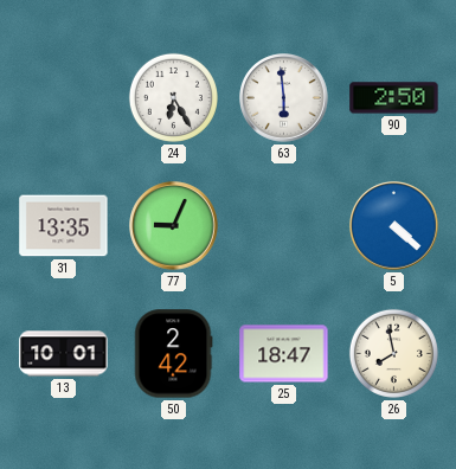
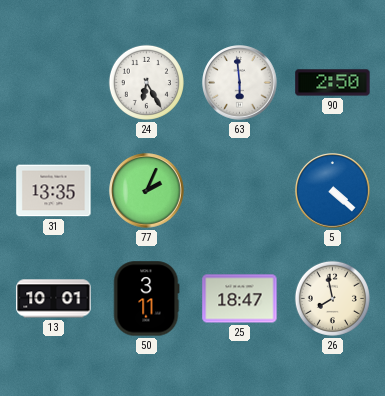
77: 9:04 -> 2:04
50: 2:42 -> 3:11
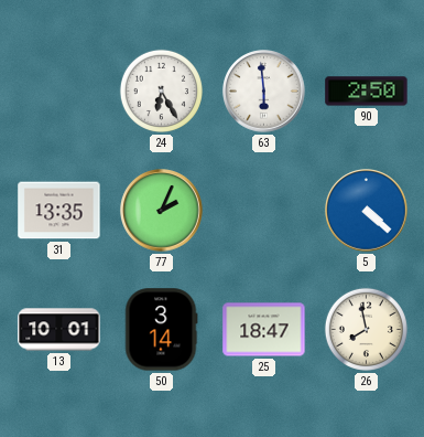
50: 3:11 -> 3:14
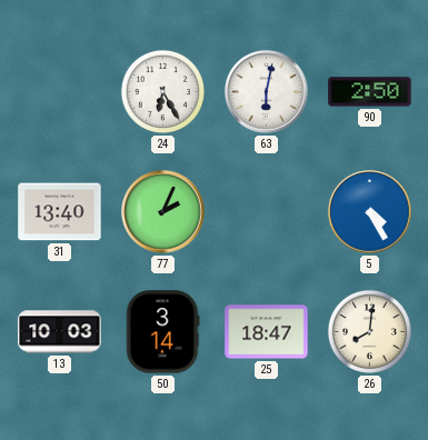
63: 5:59 -> 6:02
31: 13:35 -> 13:40
5: 4:22 -> 4:25
13: 10:01 -> 10:03
26: 7:58 -> 8:01
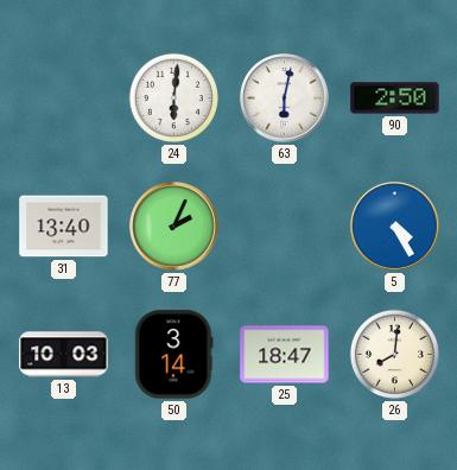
24: 6:25 -> 6:01
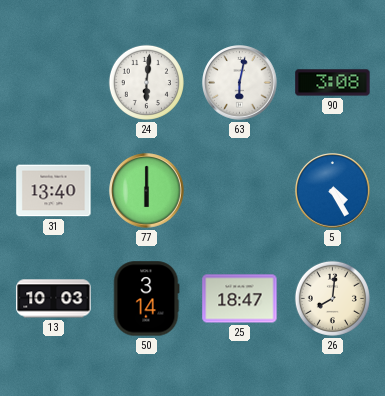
90: 2:50 -> 3:08
77: 2:04 -> 6:00
